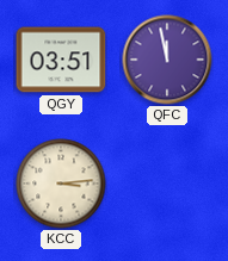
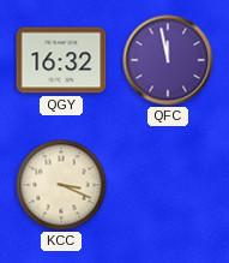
QGY: 03:51 -> 16:32
KCC: 3:14 -> 3:19
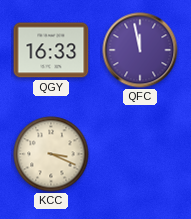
QGY: 16:32 -> 16:33
